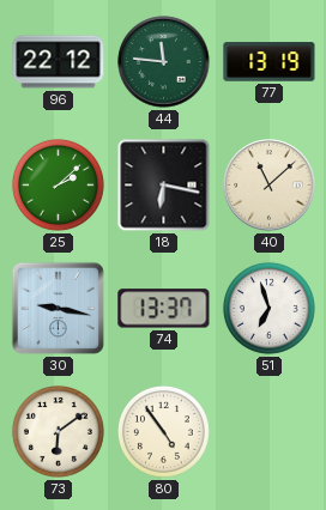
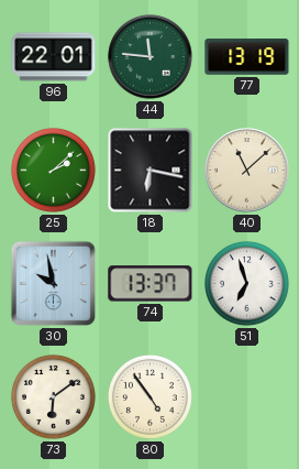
96: 22:12 -> 22:01
30: 9:17 -> 9:58
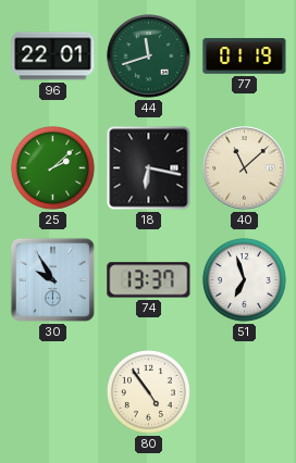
44: 11:46 -> 11:42
77: 13:19 -> 01:19
30: 9:58 -> 9:55
73: 6:09 -> none
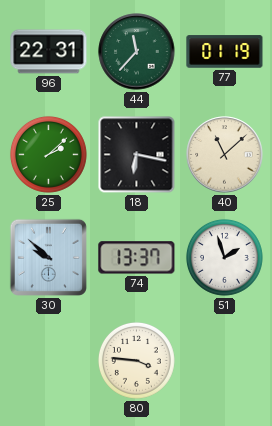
96: 22:01 -> 22:31
44: 11:42 -> 11:37
30: 9:55 -> 9:52
51: 6:57 -> 1:57
80: 4:54 -> 3:46
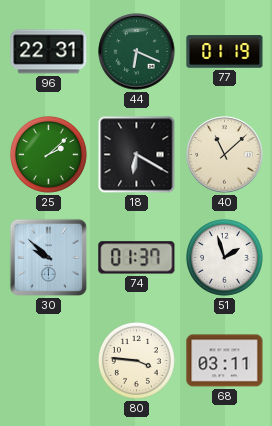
44: 11:37 -> 6:19
18: 6:17 -> 6:20
74: 13:37 -> 01:37
68: none -> 03:11
